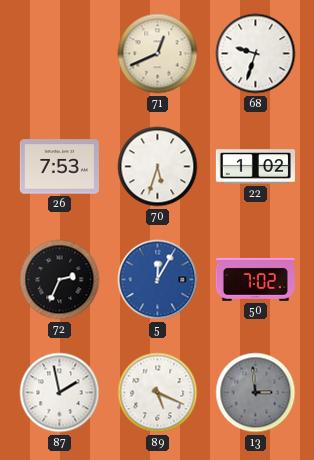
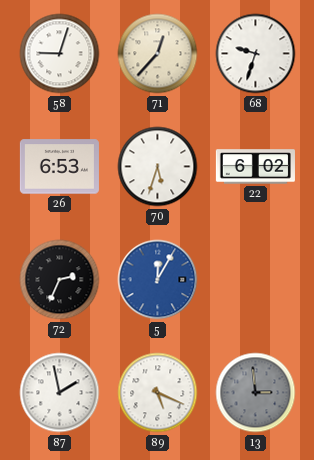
58: none -> 9:03
71: 12:41 -> 12:37
26: 7:53 -> 6:53
22: 1:02 -> 6:02
50: 7:02 -> none
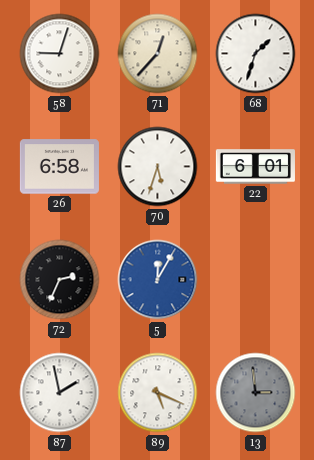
68: 9:33 -> 1:33
26: 6:53 -> 6:58
22: 6:02 -> 6:01
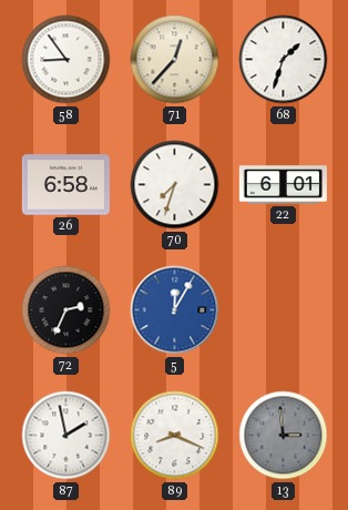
58: 9:03 -> 8:54
70: 5:33 -> 7:33
89: 5:19 -> 8:19
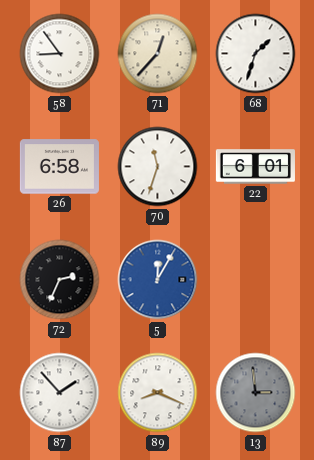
70: 7:33 -> 11:33
87: 1:58 -> 1:53
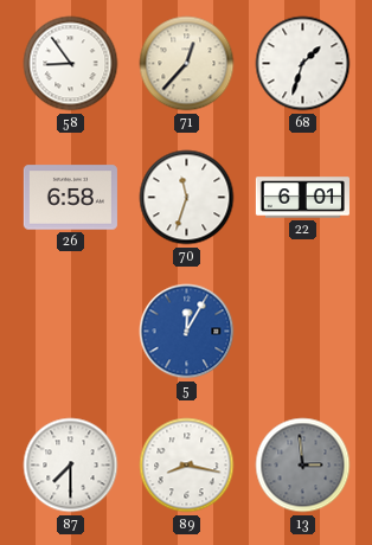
72: 2:34 -> none
87: 1:53 -> 7:30
89: 8:19 -> 8:17
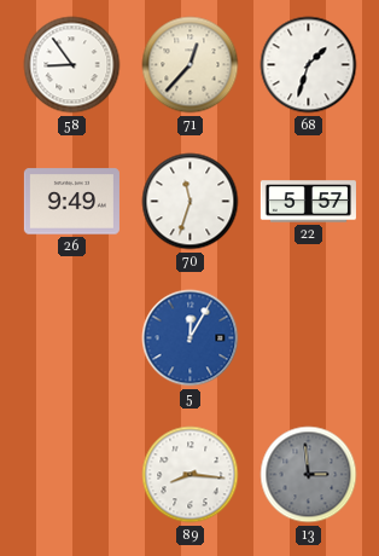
26: 6:58 -> 9:49
22: 6:01 -> 5:57
87: 7:30 -> none
89: 8:17 -> 8:16
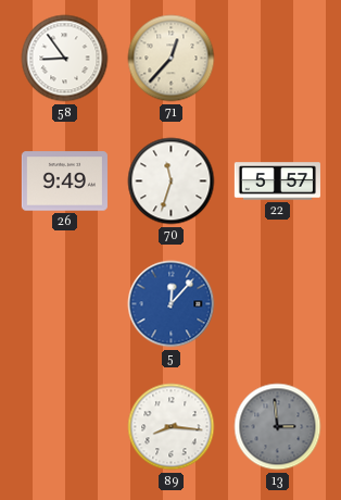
68: 1:33 -> none
5: 12:05 -> 12:07
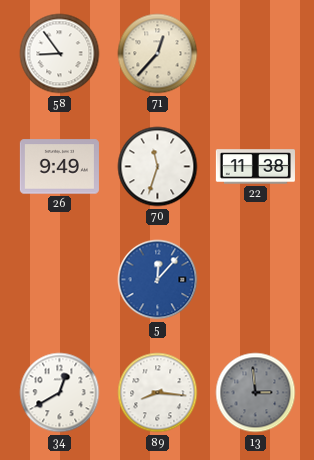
22: 5:57 -> 11:38
34: none -> 12:40
